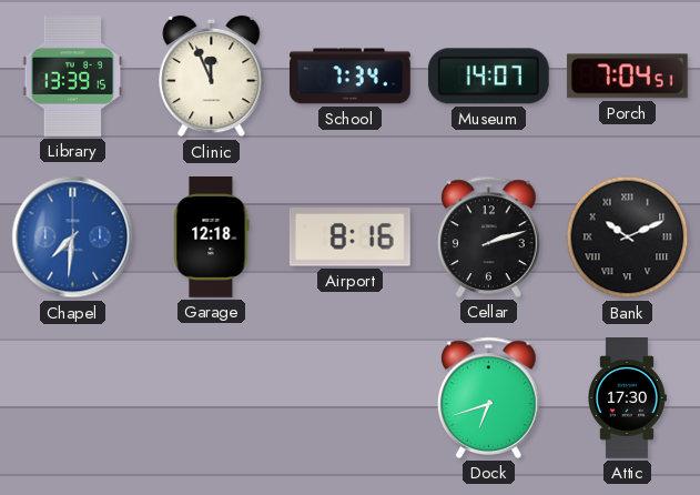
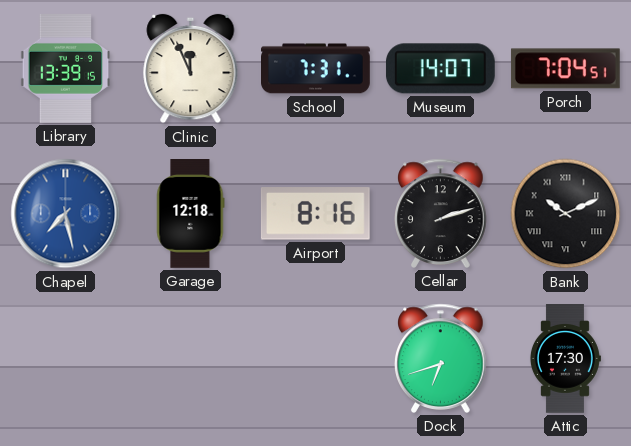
School: 7:34 -> 7:31
Chapel: 7:31 -> 7:28
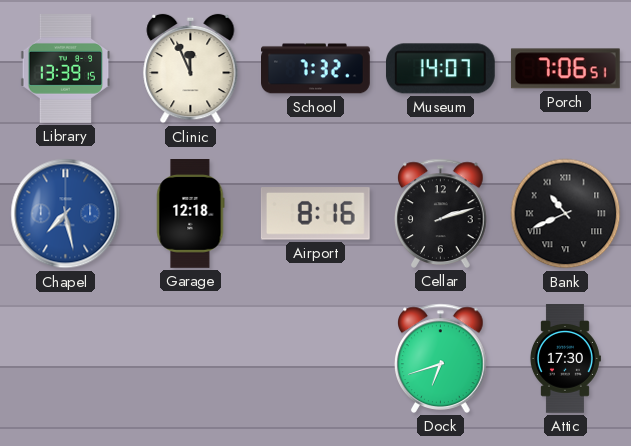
School: 7:31 -> 7:32
Porch: 7:04 -> 7:06
Bank: 10:11 -> 10:41
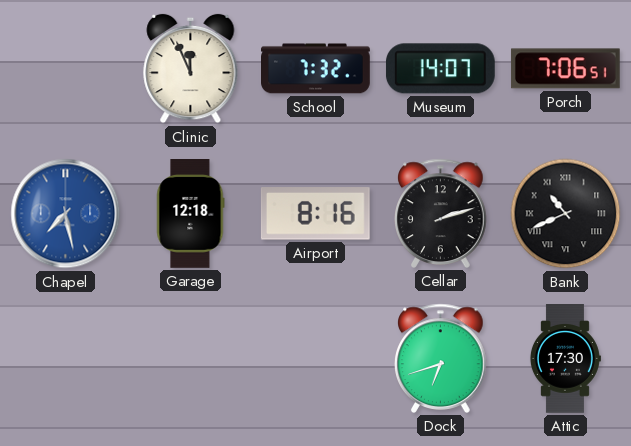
Library: 13:39 -> none
